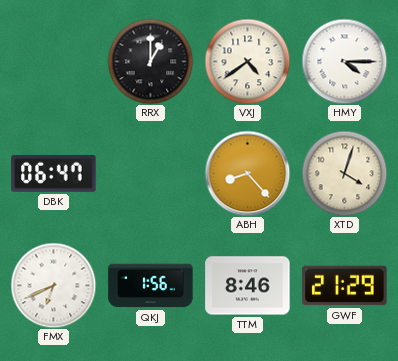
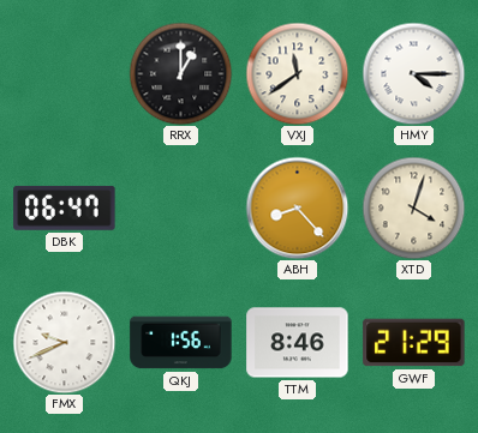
VXJ: 4:39 -> 11:39
FMX: 6:41 -> 9:41
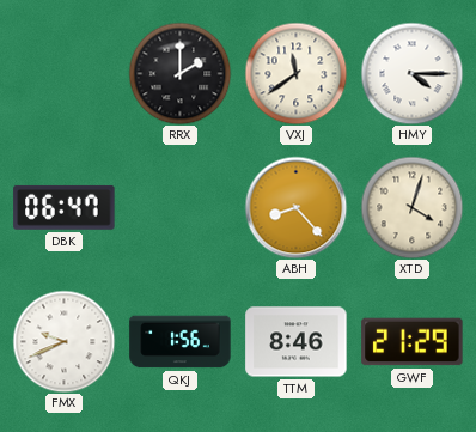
RRX: 1:00 -> 2:00
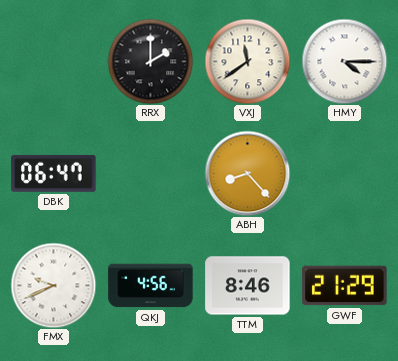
XTD: 4:03 -> none
QKJ: 1:56 -> 4:56
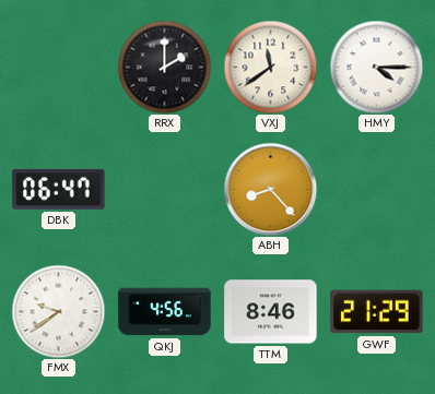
FMX: 9:41 -> 9:39
